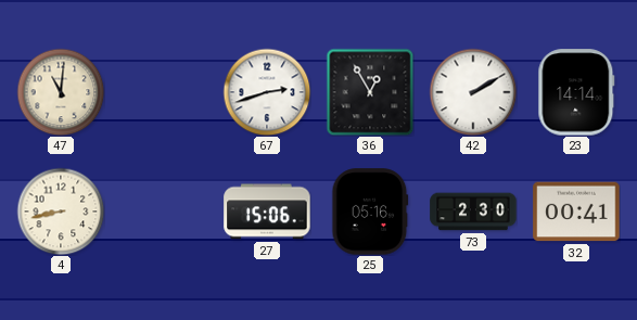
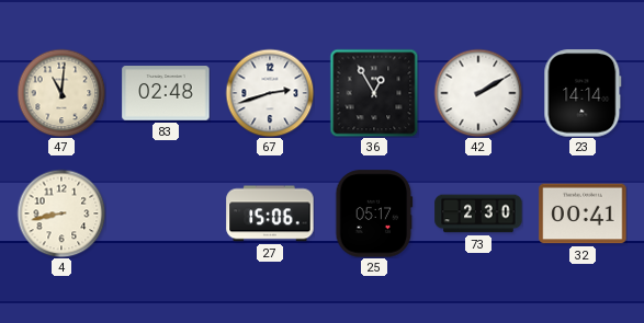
83: none -> 02:48
25: 05:16 -> 05:17
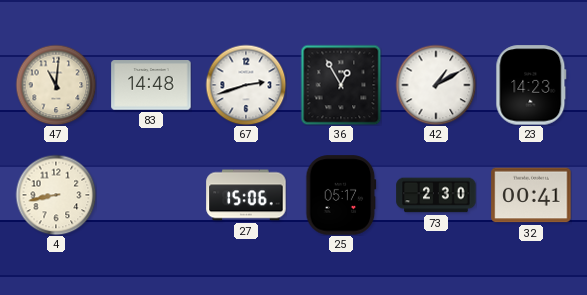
83: 02:48 -> 14:48
42: 2:10 -> 1:10
23: 14:14 -> 14:23
